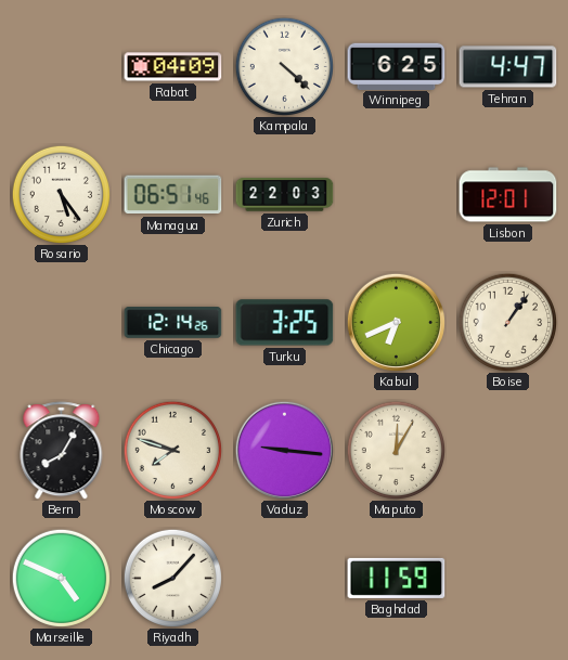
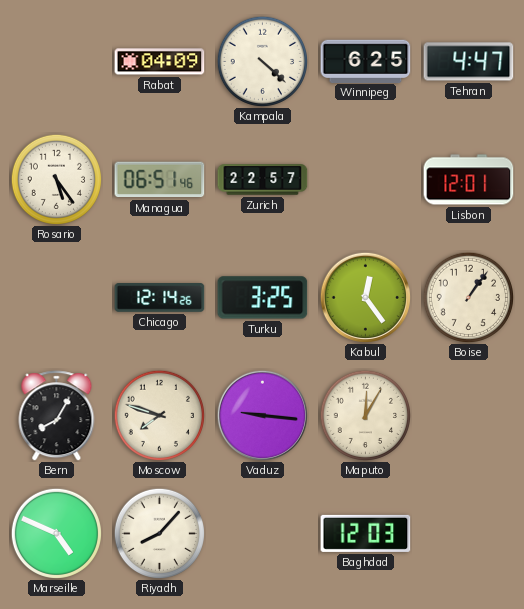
Zurich: 22:03 -> 22:57
Kabul: 6:41 -> 12:24
Baghdad: 11:59 -> 12:03
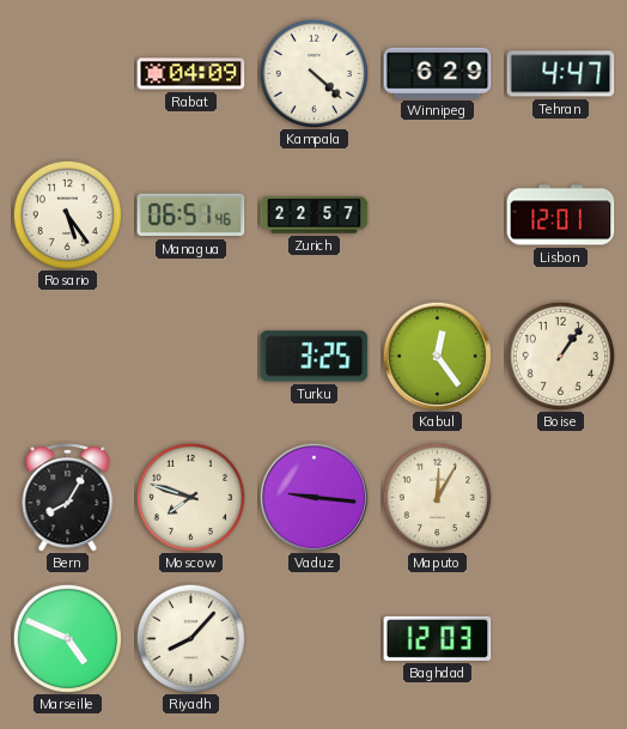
Winnipeg: 6:25 -> 6:29
Chicago: 12:14 -> none
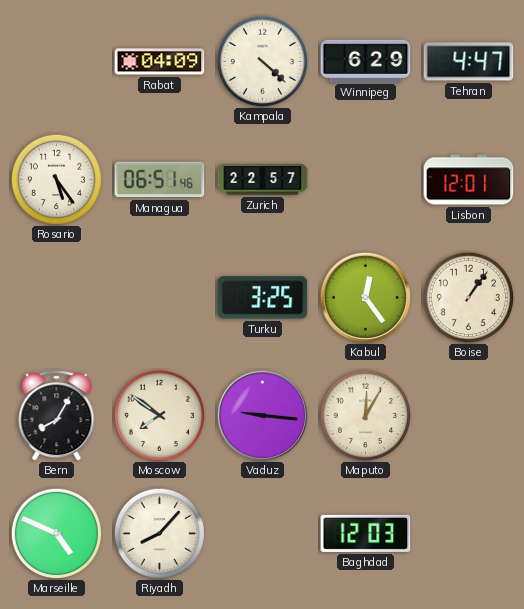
Moscow: 7:48 -> 7:51
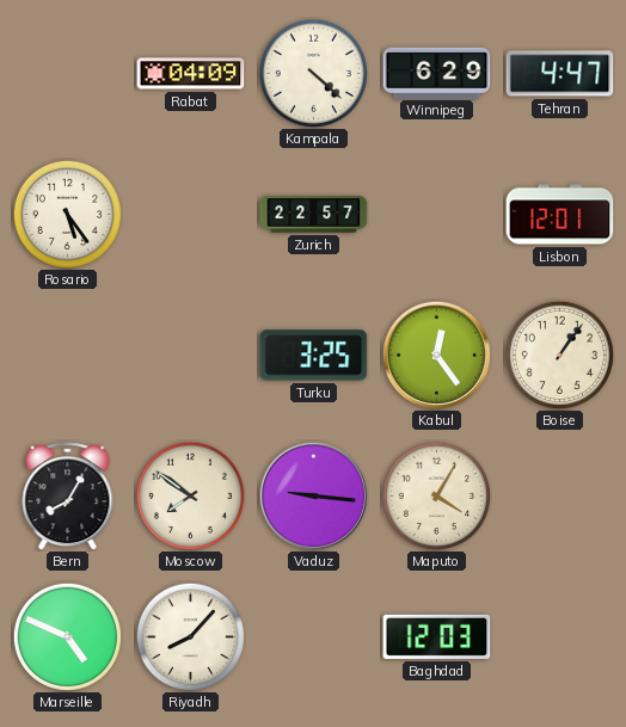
Managua: 06:51 -> none
Maputo: 12:05 -> 4:05
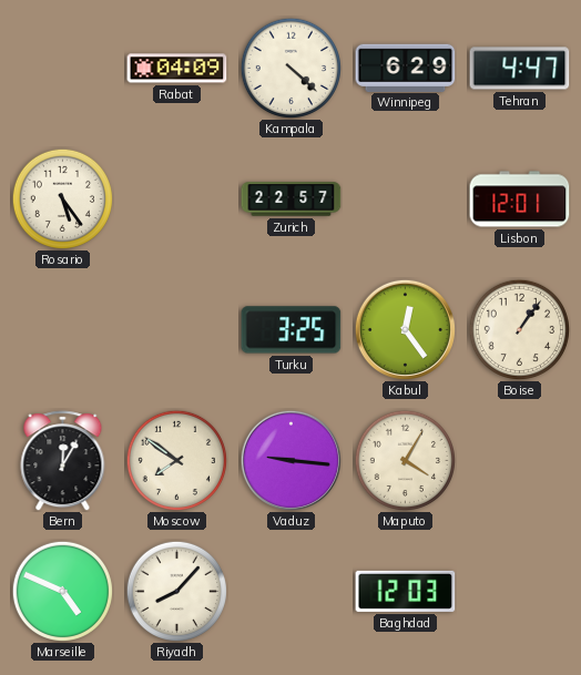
Bern: 8:05 -> 12:05
